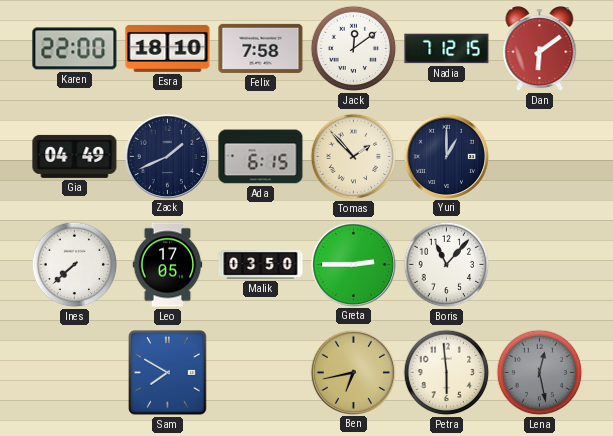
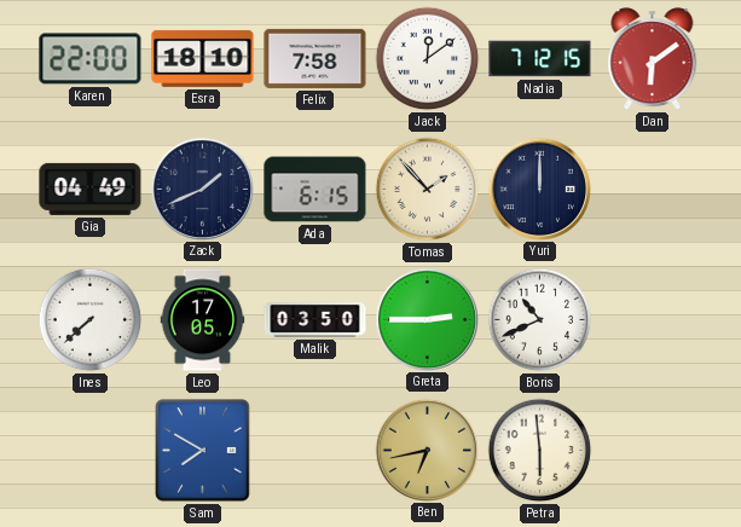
Yuri: 1:00 -> 12:00
Boris: 11:07 -> 10:41
Lena: 12:28 -> none
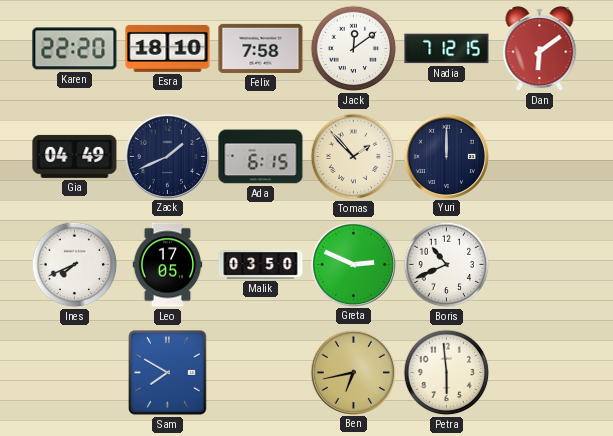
Karen: 22:00 -> 22:20
Ines: 7:38 -> 7:41
Greta: 2:45 -> 2:49
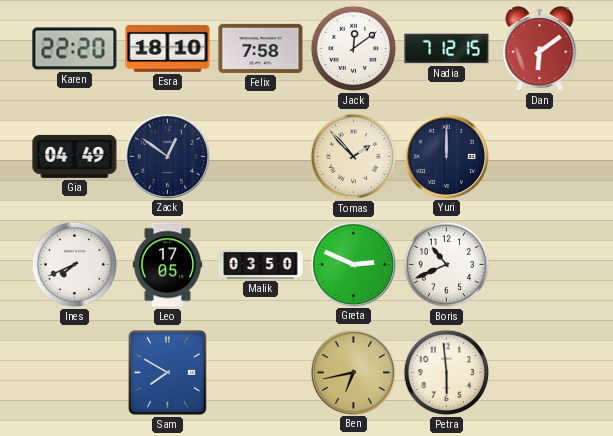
Zack: 1:41 -> 12:51
Ada: 6:15 -> none
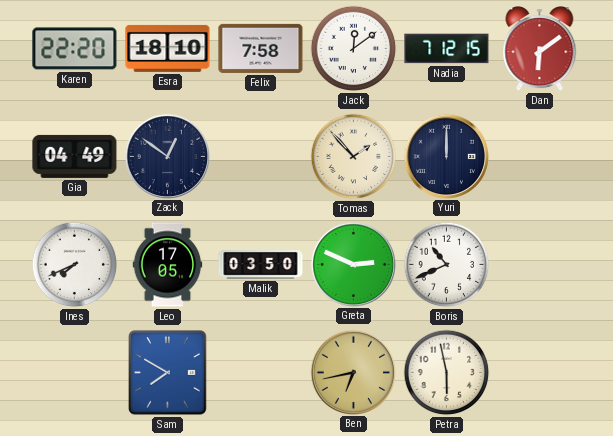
Petra: 5:59 -> 5:58
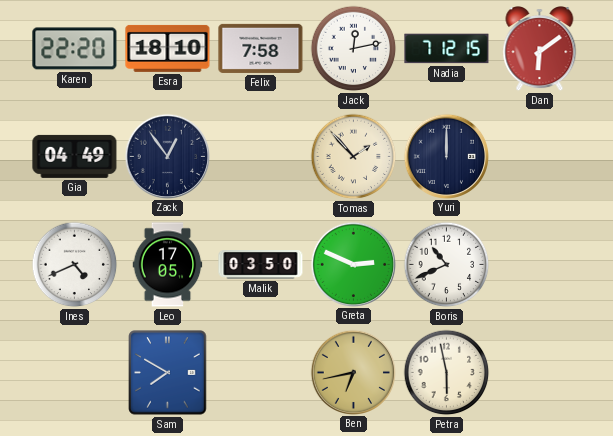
Jack: 12:09 -> 12:13
Zack: 12:51 -> 12:54
Ines: 7:41 -> 4:41
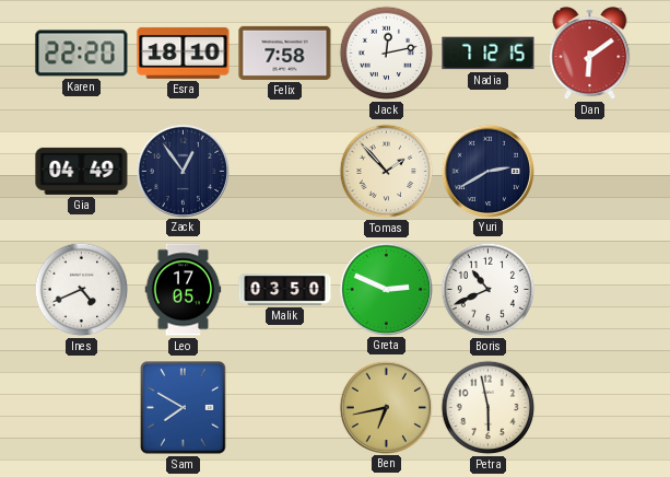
Yuri: 12:00 -> 2:40
